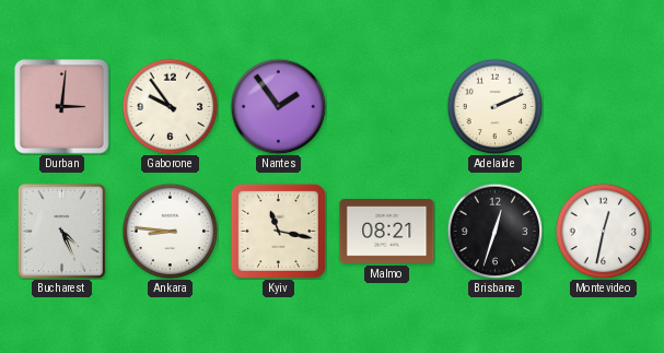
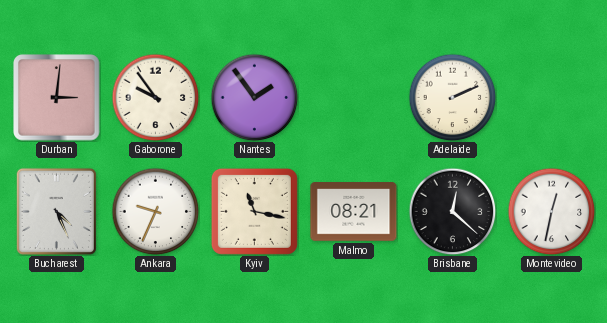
Ankara: 8:46 -> 9:34
Brisbane: 12:33 -> 12:22
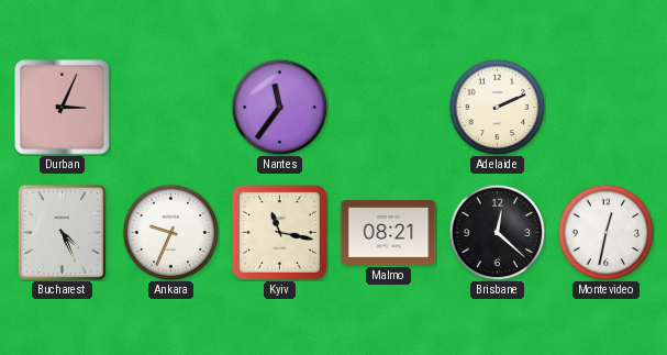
Durban: 3:01 -> 3:04
Gaborone: 9:54 -> none
Nantes: 1:54 -> 11:36
